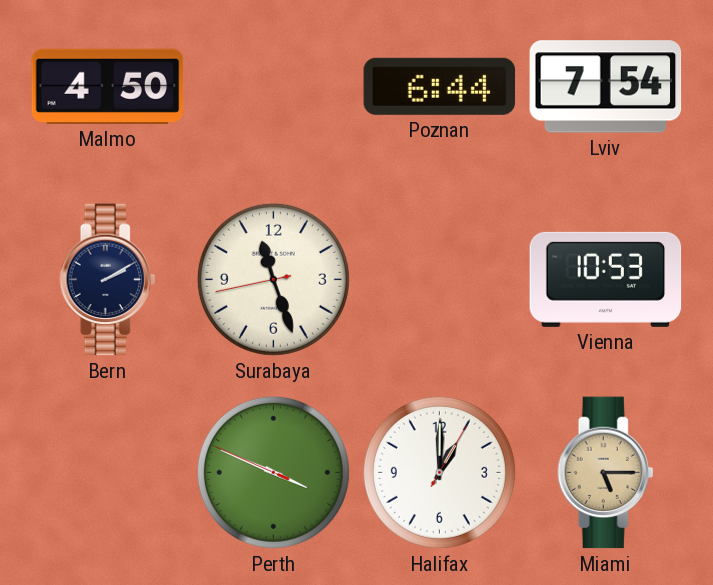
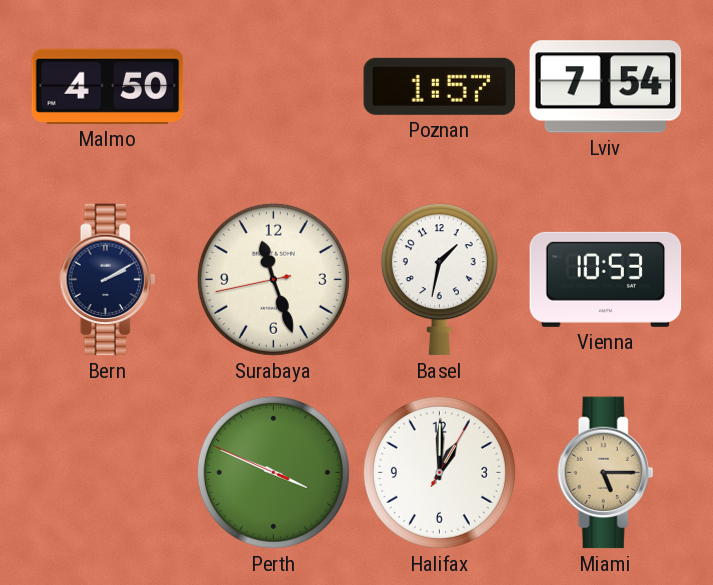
Poznan: 6:44 -> 1:57
Basel: none -> 1:32
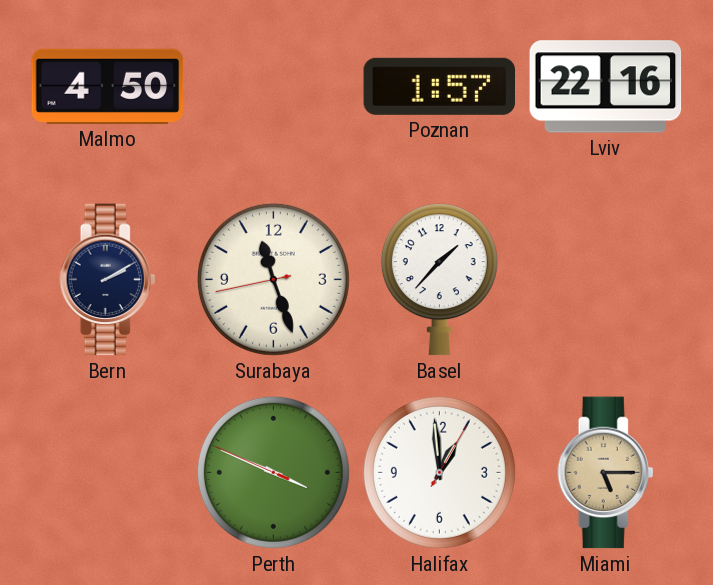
Lviv: 7:54 -> 22:16
Basel: 1:32 -> 1:37
Vienna: 10:53 -> none
Halifax: 1:00 -> 12:59
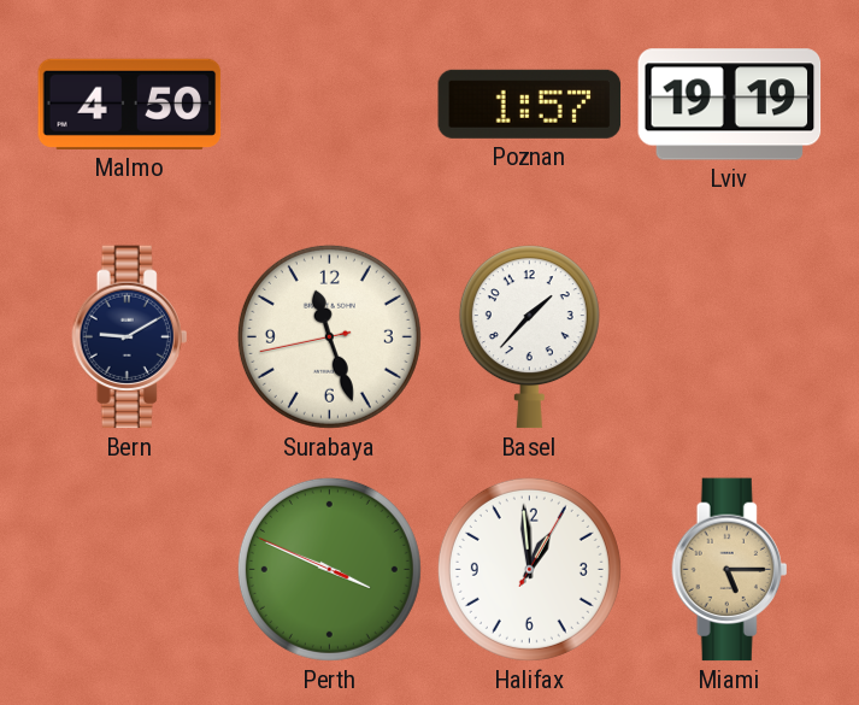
Lviv: 22:16 -> 19:19
Bern: 2:10 -> 9:10
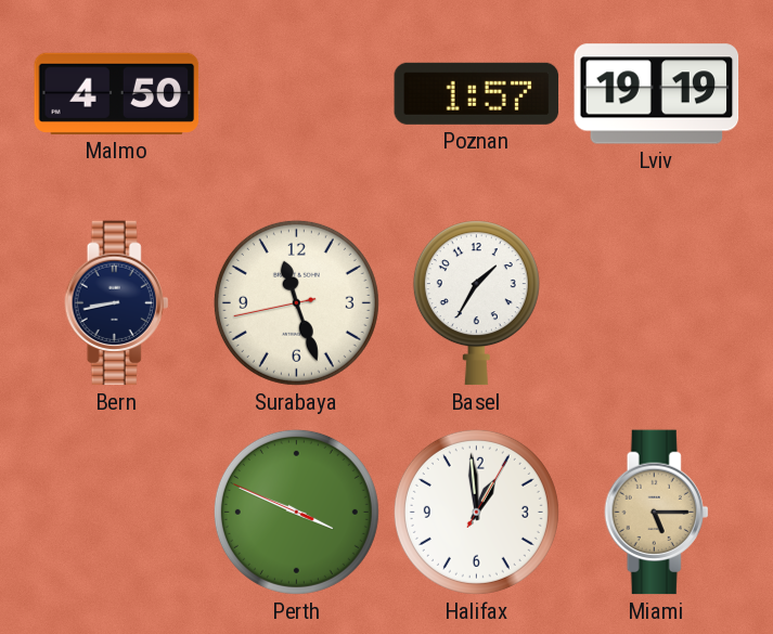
Bern: 9:10 -> 8:43
Basel: 1:37 -> 1:35
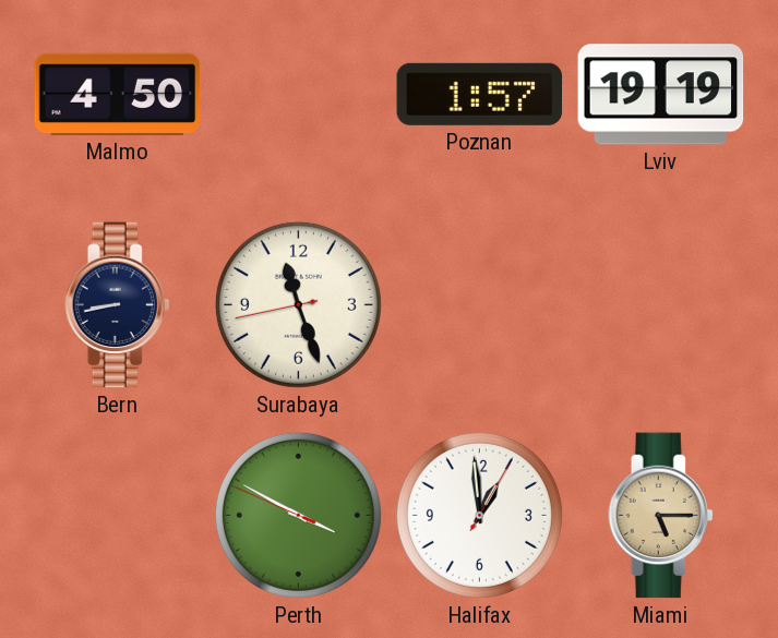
Basel: 1:35 -> none
Perth: 3:48 -> 3:49
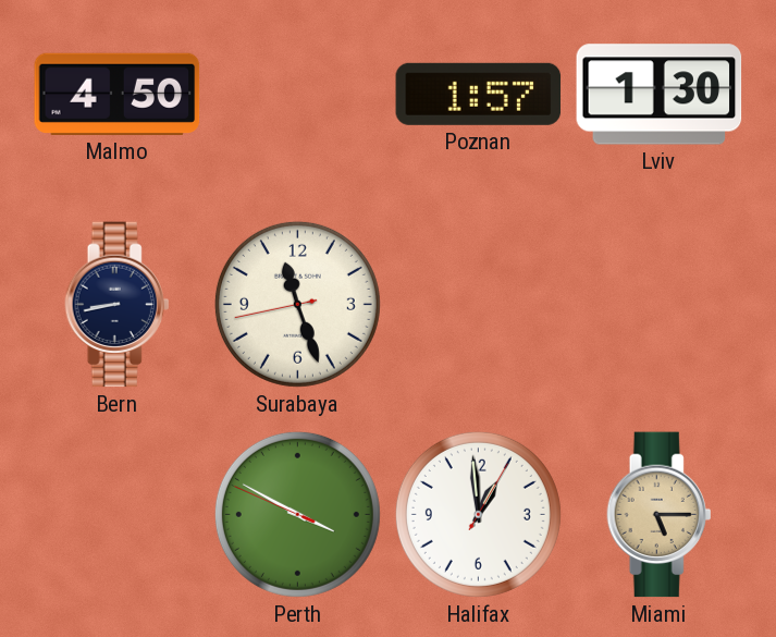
Lviv: 19:19 -> 1:30
